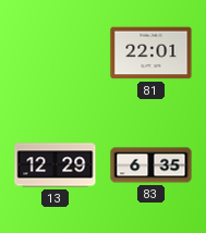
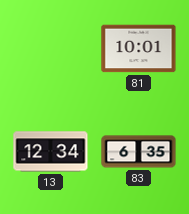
81: 22:01 -> 10:01
13: 12:29 -> 12:34
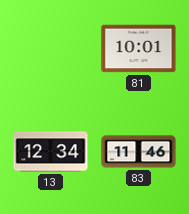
83: 6:35 -> 11:46
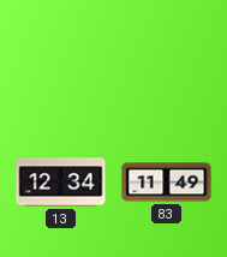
81: 10:01 -> none
83: 11:46 -> 11:49
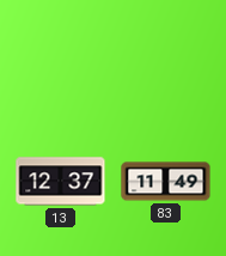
13: 12:34 -> 12:37
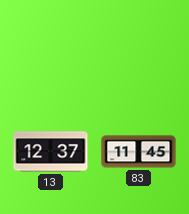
83: 11:49 -> 11:45
